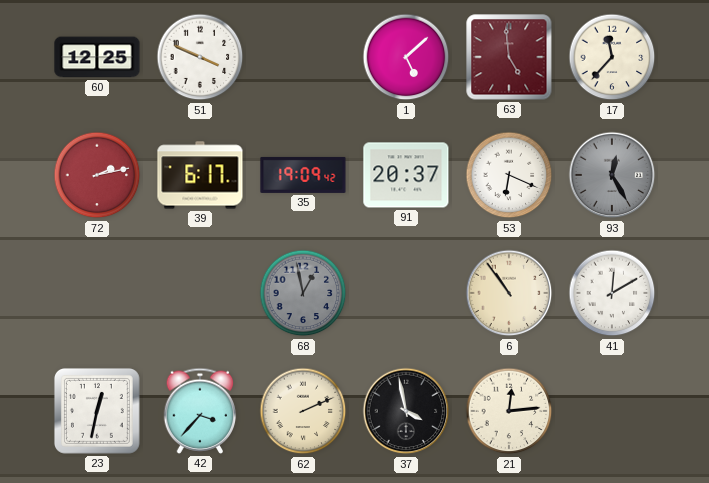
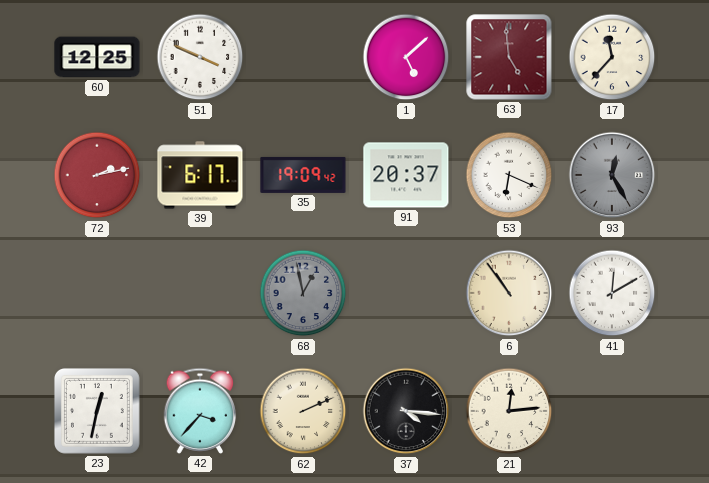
37: 3:58 -> 4:16
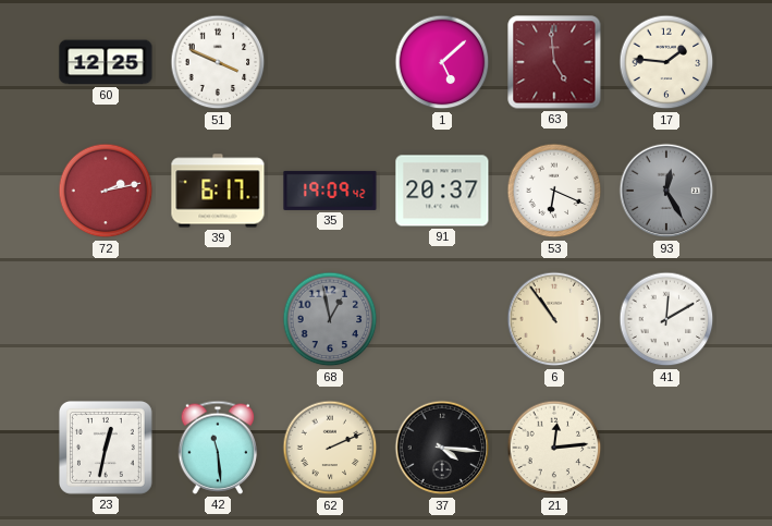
17: 11:37 -> 1:46
42: 3:37 -> 11:29
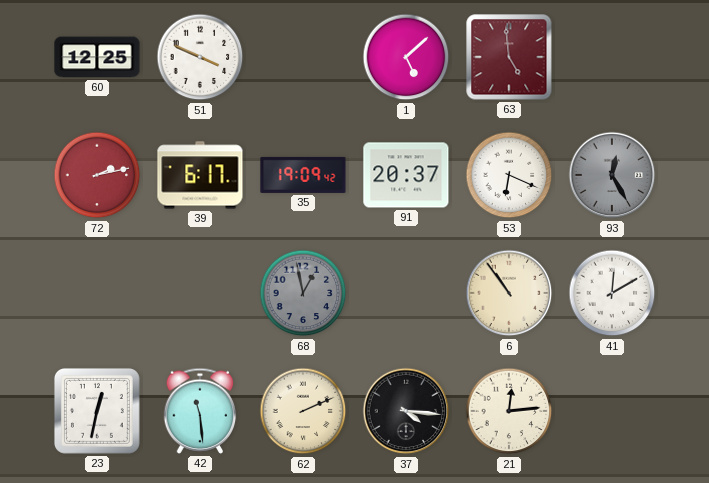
17: 1:46 -> none
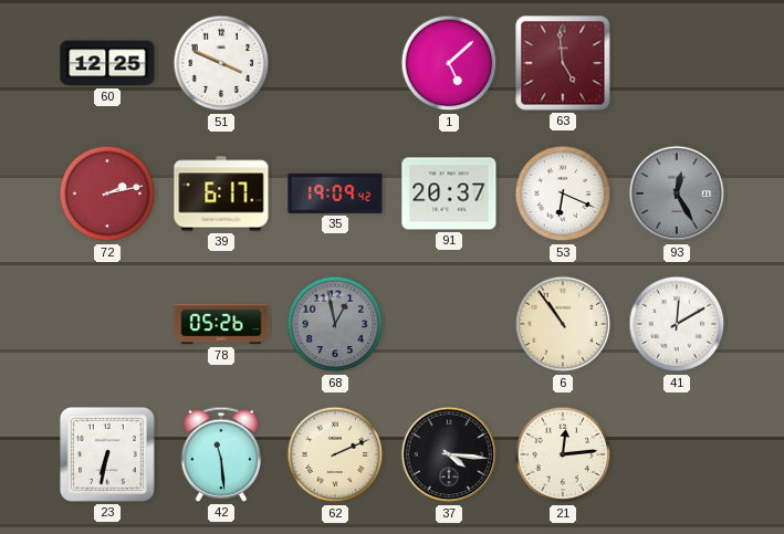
78: none -> 05:26
23: 12:32 -> 6:32
